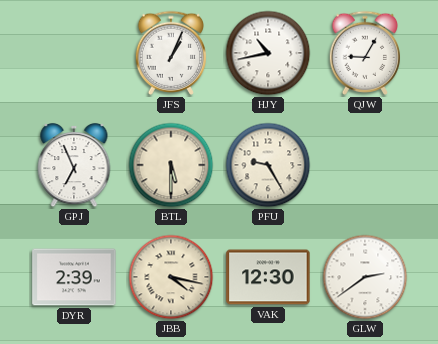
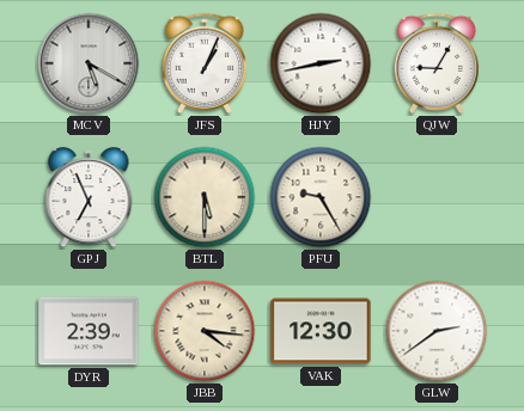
MCV: none -> 5:20
HJY: 10:43 -> 2:43
JBB: 4:17 -> 4:16
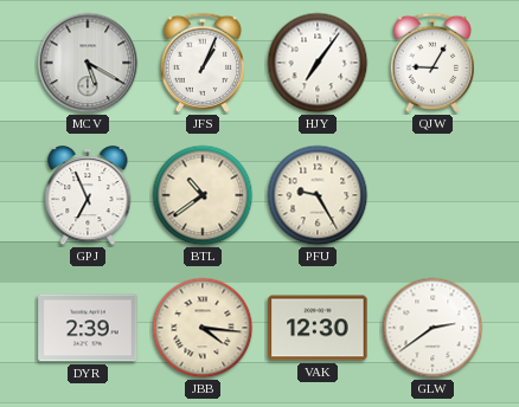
HJY: 2:43 -> 7:06
BTL: 5:30 -> 10:39
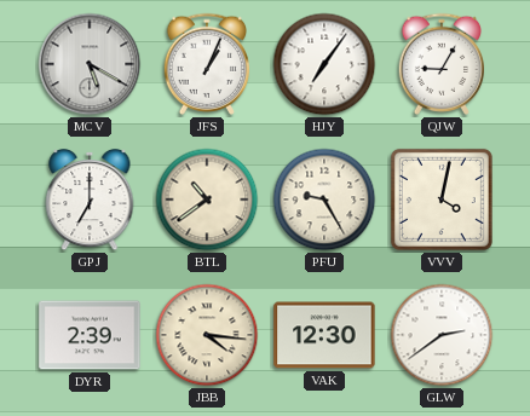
GPJ: 6:56 -> 7:00
VVV: none -> 4:02
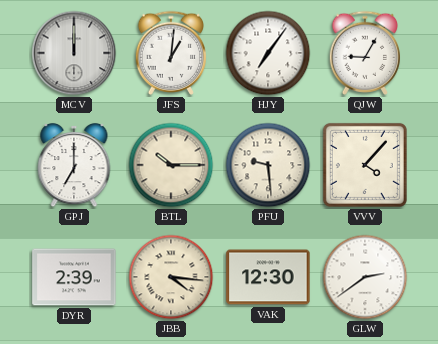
MCV: 5:20 -> 12:00
JFS: 1:04 -> 1:01
BTL: 10:39 -> 10:15
PFU: 9:25 -> 9:29
VVV: 4:02 -> 4:07
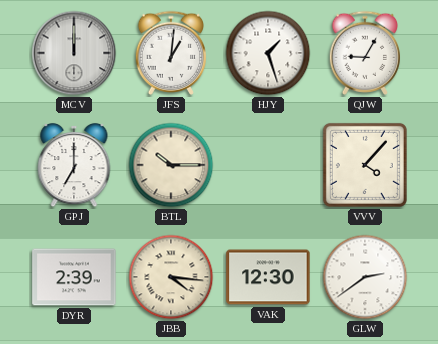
HJY: 7:06 -> 1:27
PFU: 9:29 -> none
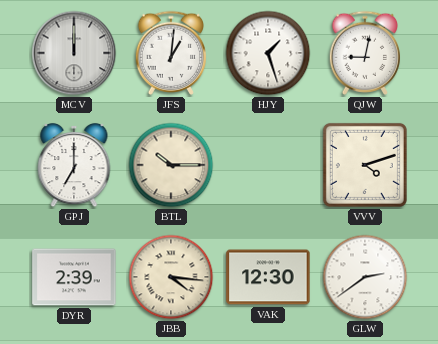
QJW: 9:05 -> 9:02
VVV: 4:07 -> 4:12
